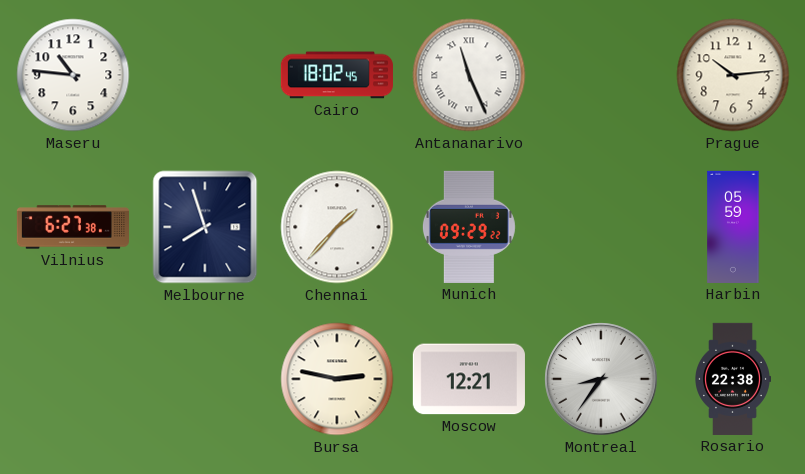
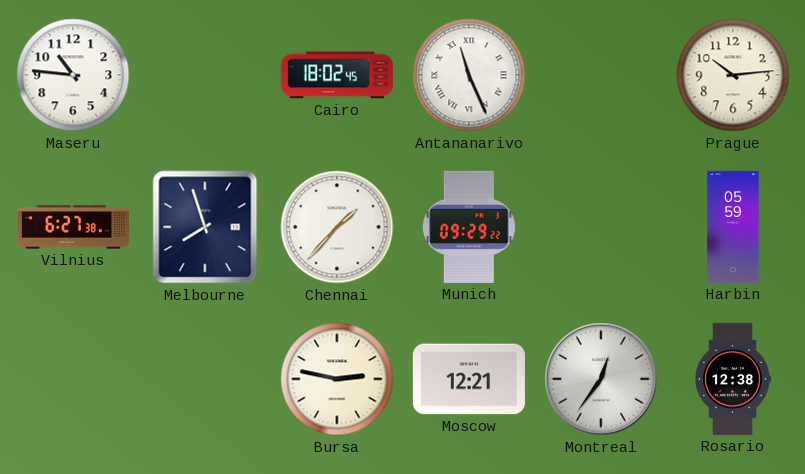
Montreal: 8:36 -> 12:36
Rosario: 22:38 -> 12:38
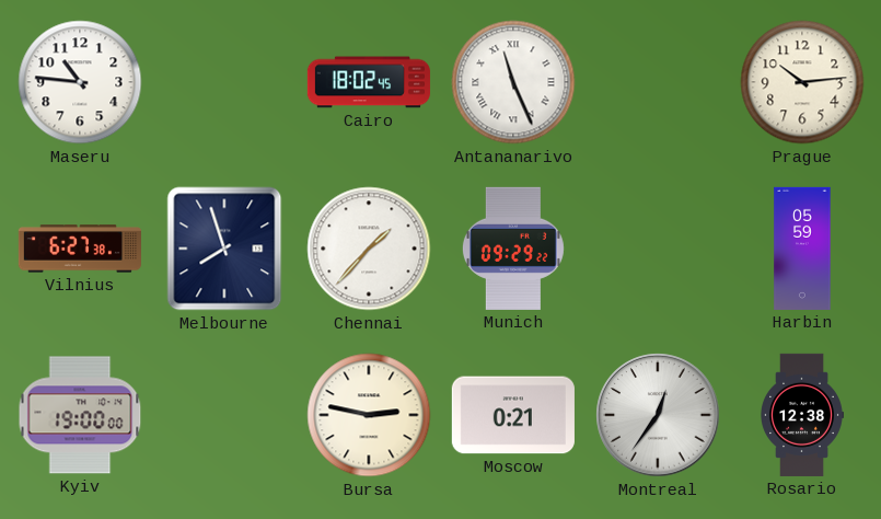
Kyiv: none -> 19:00
Moscow: 12:21 -> 0:21
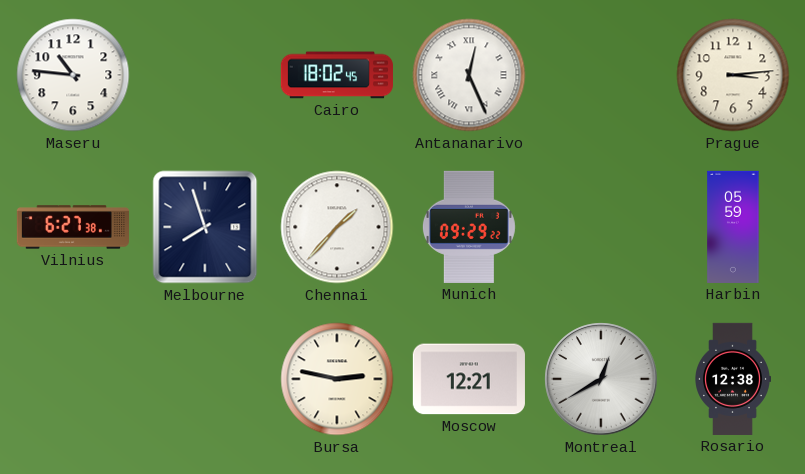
Antananarivo: 11:26 -> 12:26
Prague: 10:14 -> 3:14
Kyiv: 19:00 -> none
Moscow: 0:21 -> 12:21
Montreal: 12:36 -> 12:40
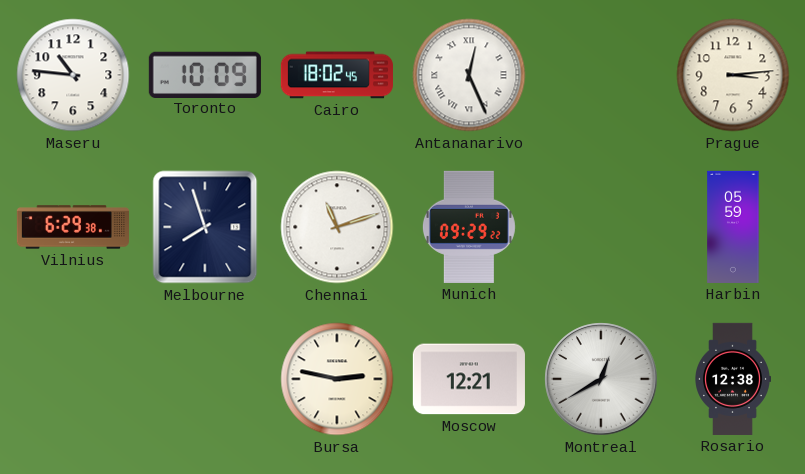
Toronto: none -> 10:09
Vilnius: 6:27 -> 6:29
Chennai: 1:37 -> 11:12
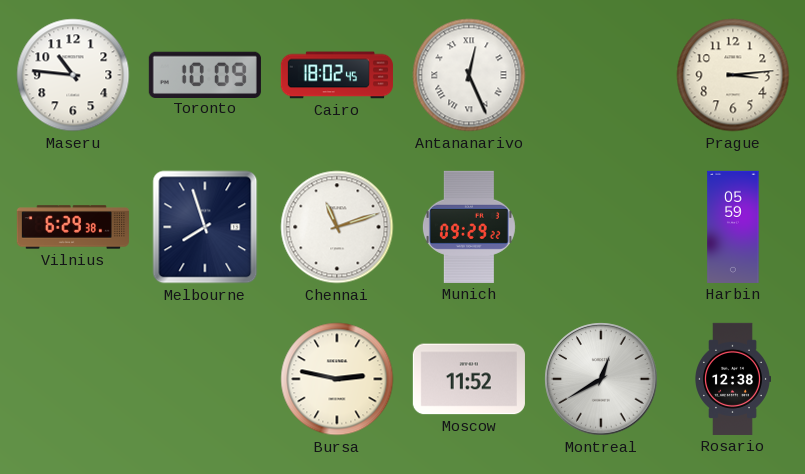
Moscow: 12:21 -> 11:52
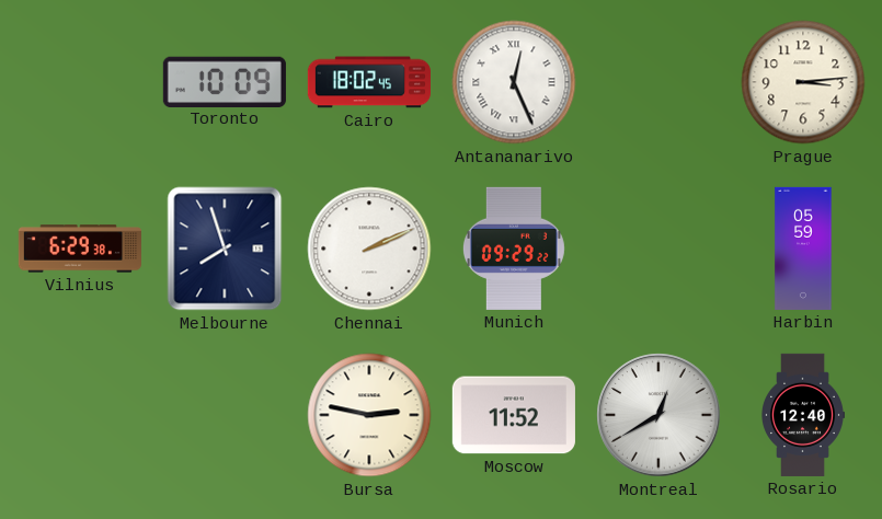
Maseru: 10:46 -> none
Chennai: 11:12 -> 2:11
Rosario: 12:38 -> 12:40
